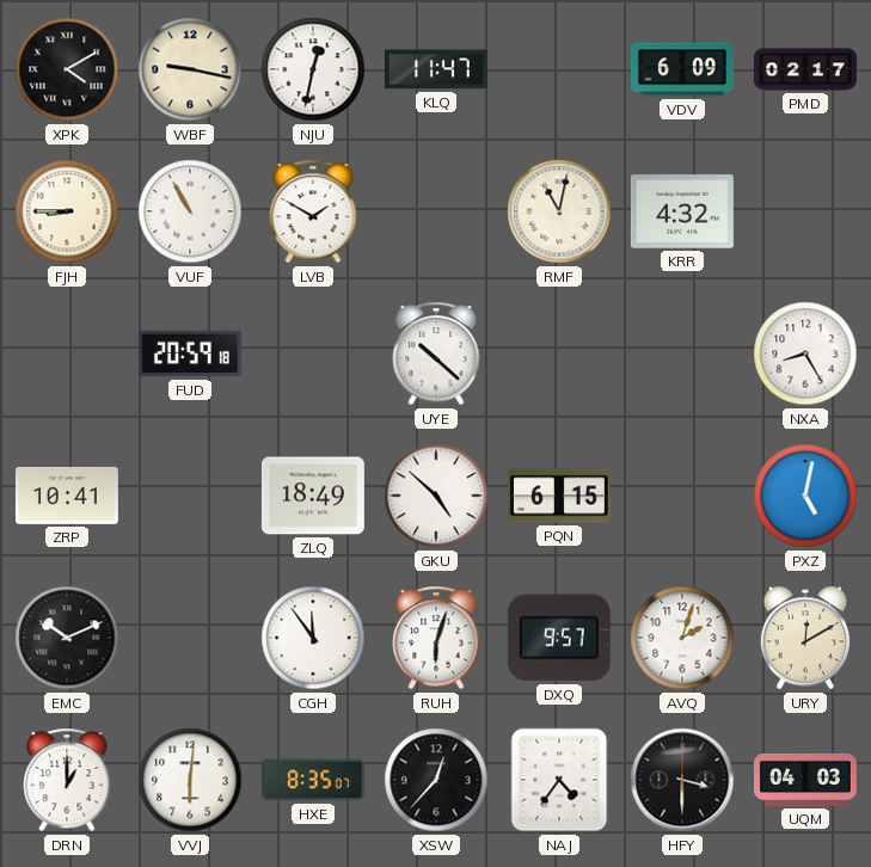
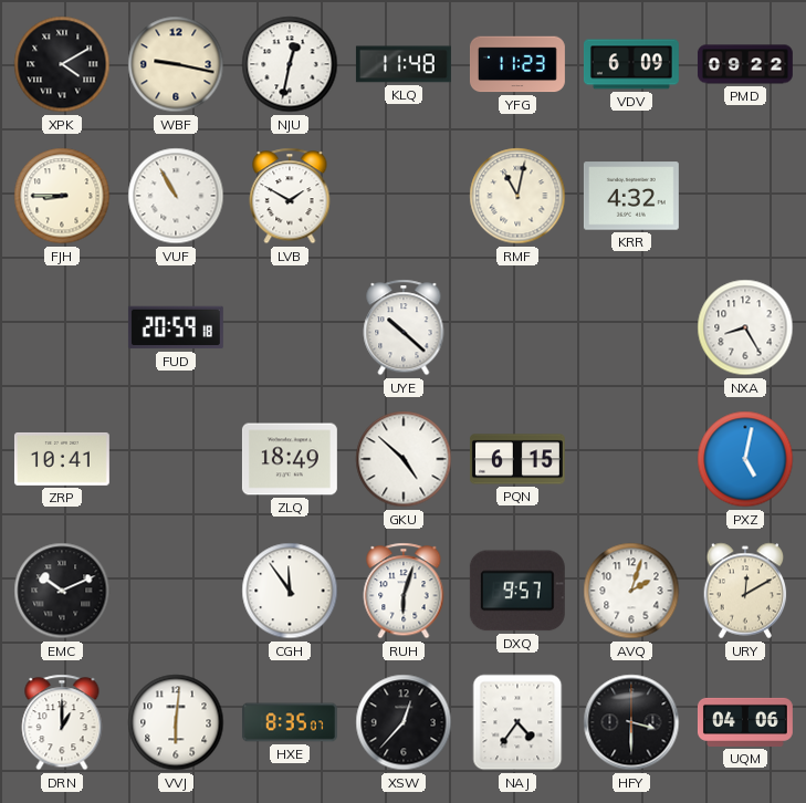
KLQ: 11:47 -> 11:48
YFG: none -> 11:23
PMD: 02:17 -> 09:22
UQM: 04:03 -> 04:06
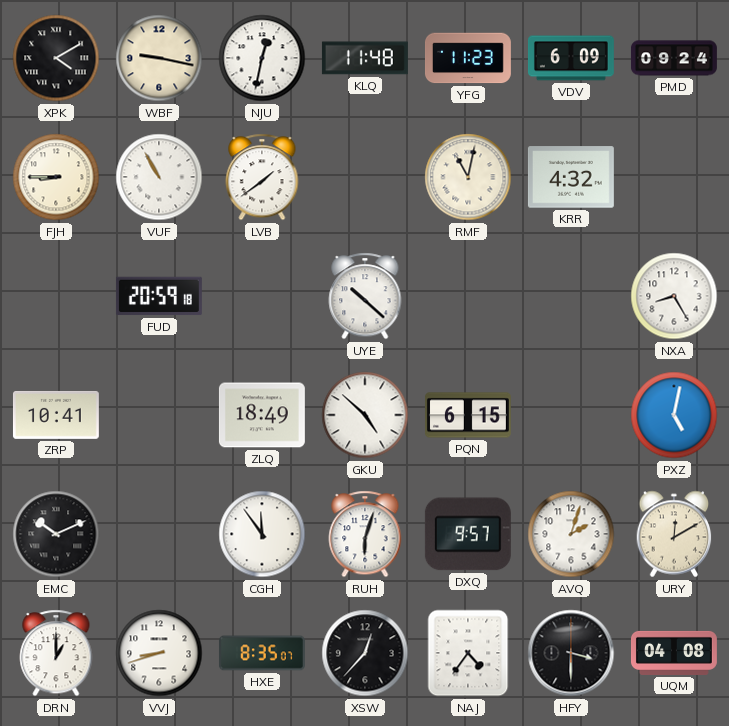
PMD: 09:22 -> 09:24
LVB: 1:50 -> 1:39
VVJ: 6:01 -> 8:42
UQM: 04:06 -> 04:08
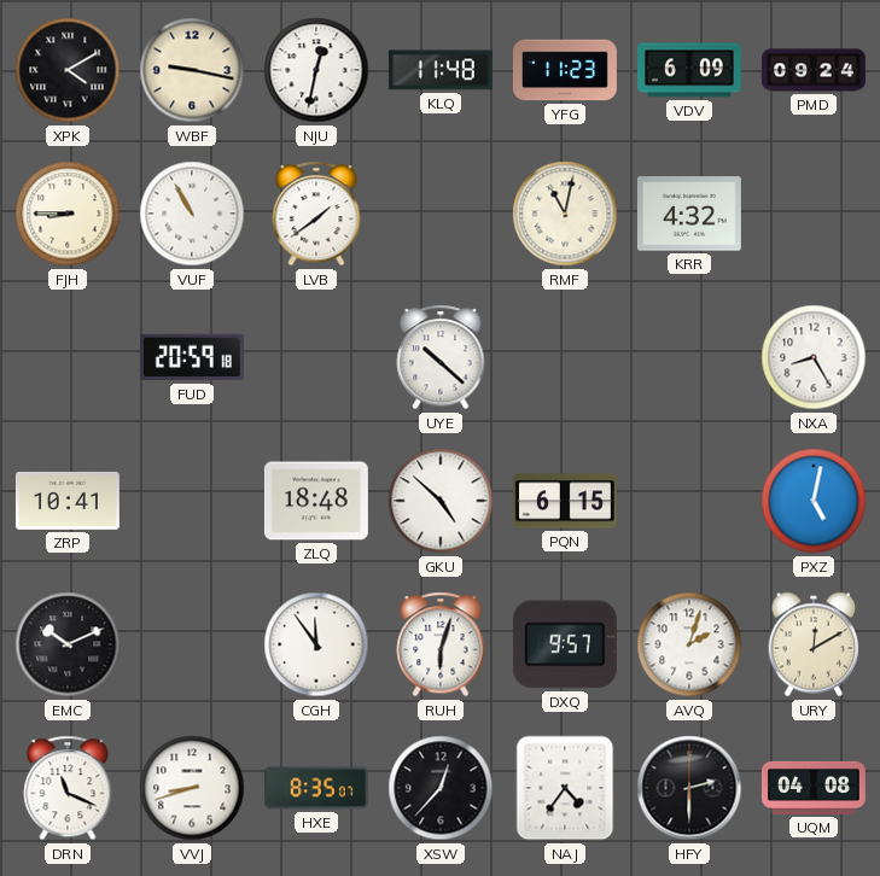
ZLQ: 18:49 -> 18:48
DRN: 1:00 -> 11:19
HFY: 3:30 -> 2:30
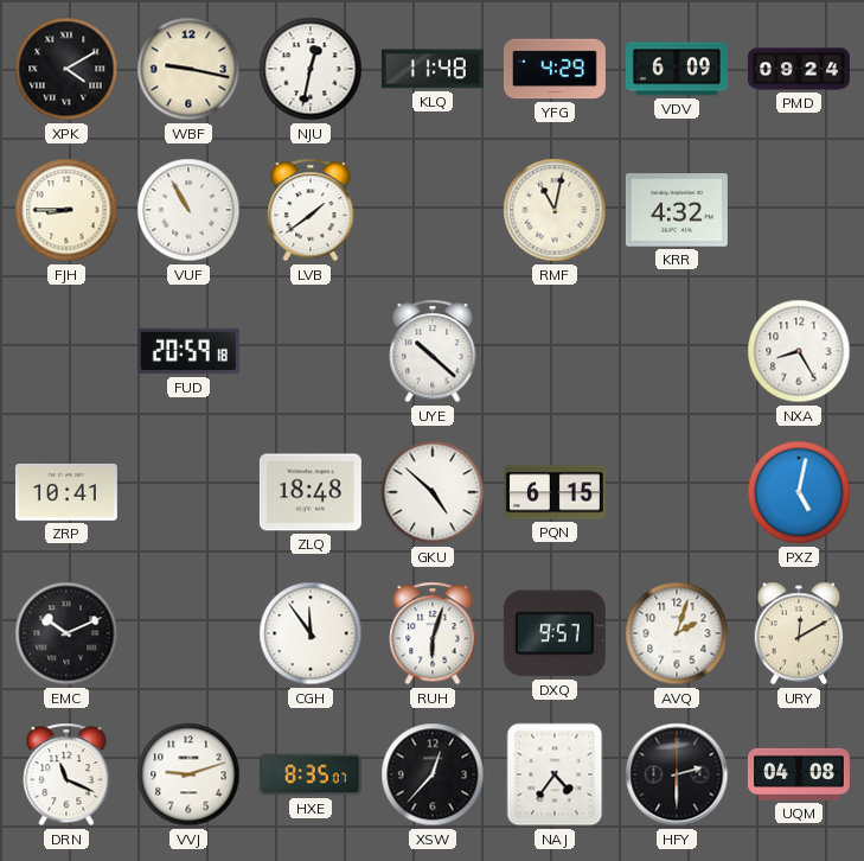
YFG: 11:23 -> 4:29
VVJ: 8:42 -> 9:12
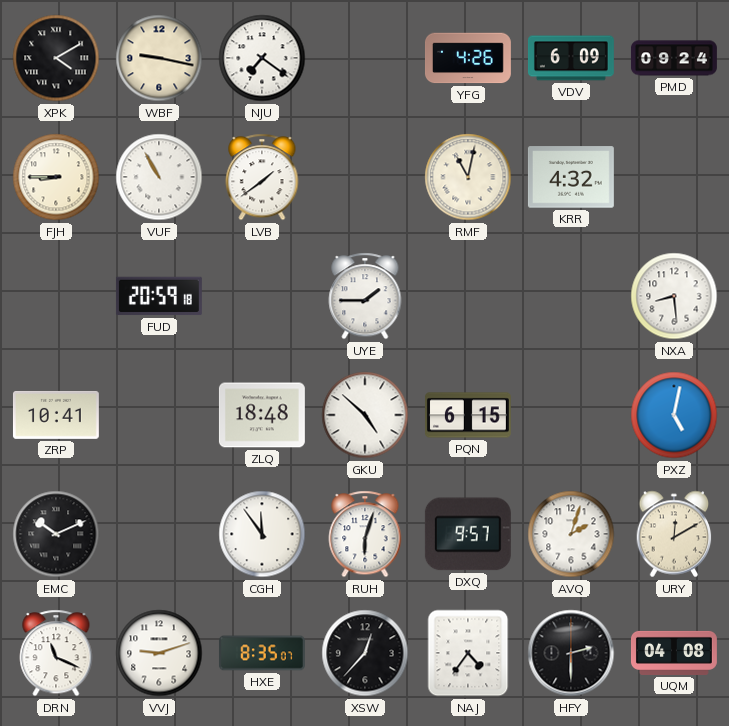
NJU: 12:32 -> 7:21
KLQ: 11:48 -> none
YFG: 4:29 -> 4:26
UYE: 10:22 -> 1:45
NXA: 8:25 -> 8:29
